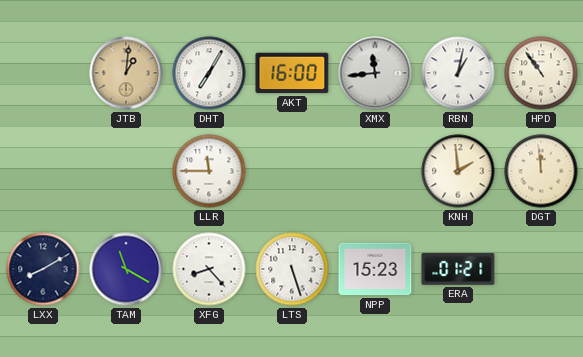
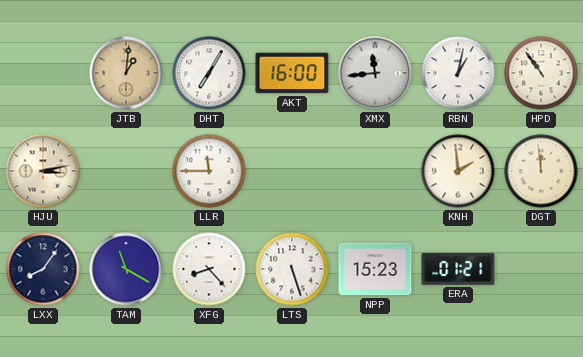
HJU: none -> 3:13
LXX: 8:10 -> 8:06
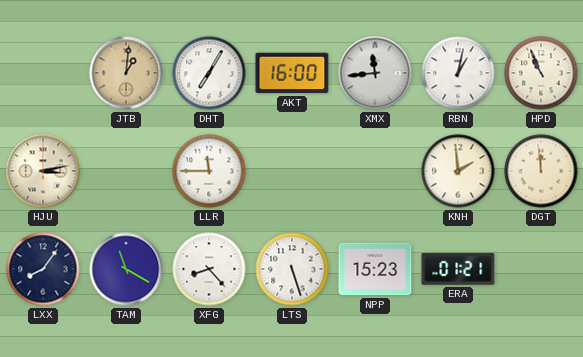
HPD: 10:54 -> 10:56
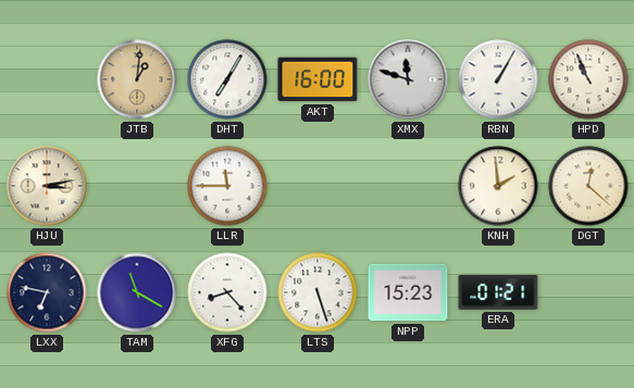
XMX: 11:44 -> 11:48
RBN: 1:02 -> 1:05
DGT: 11:59 -> 12:22
LXX: 8:06 -> 6:47
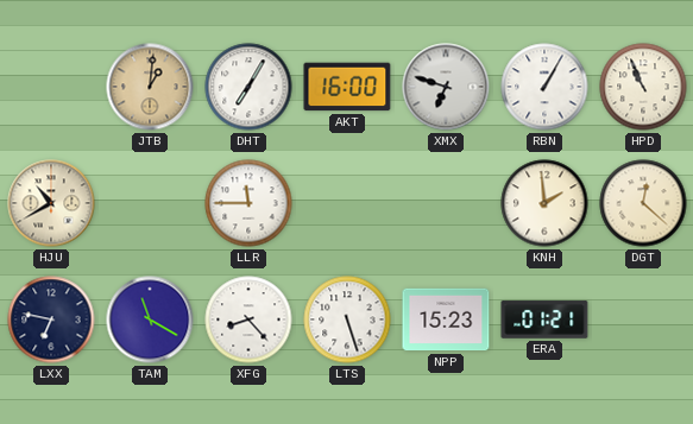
XMX: 11:48 -> 6:48
HJU: 3:13 -> 10:40
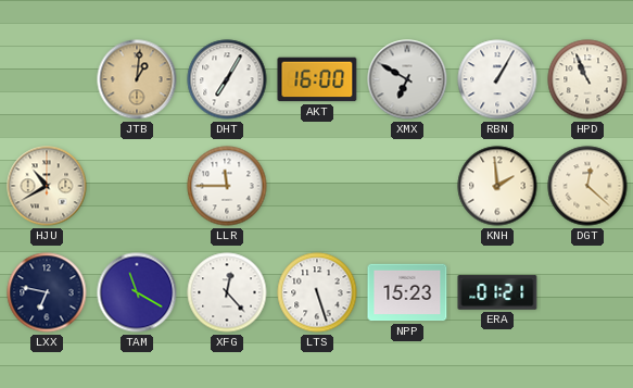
XMX: 6:48 -> 6:50
XFG: 8:23 -> 12:23
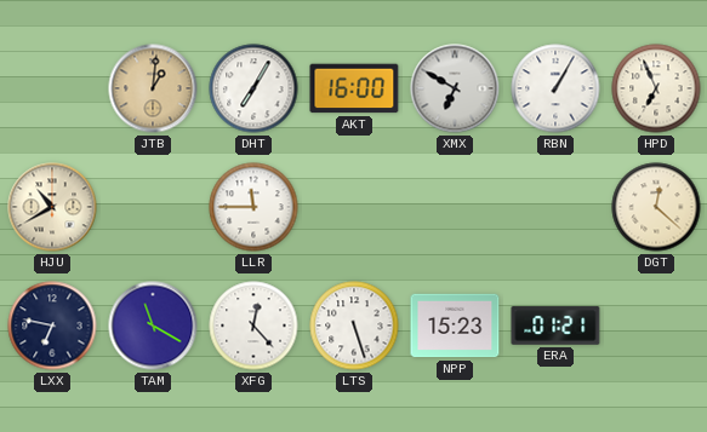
HPD: 10:56 -> 6:56
KNH: 1:59 -> none
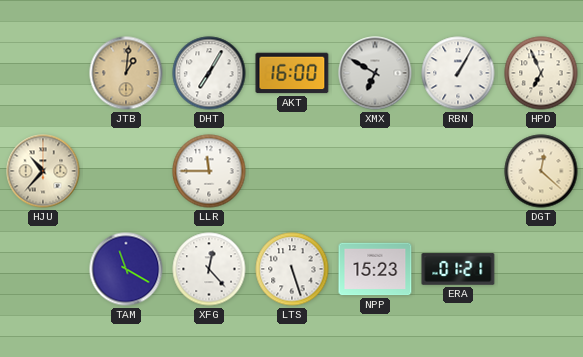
HJU: 10:40 -> 10:37
LXX: 6:47 -> none
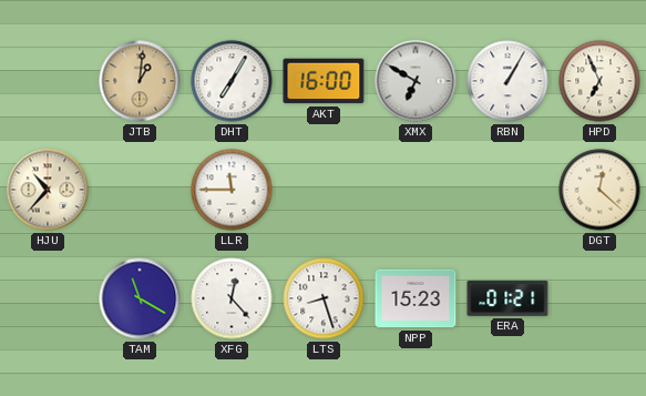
LTS: 5:27 -> 8:27
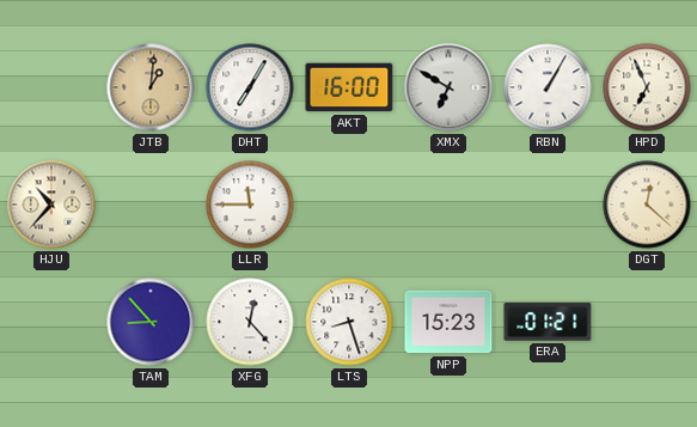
TAM: 11:20 -> 8:53
